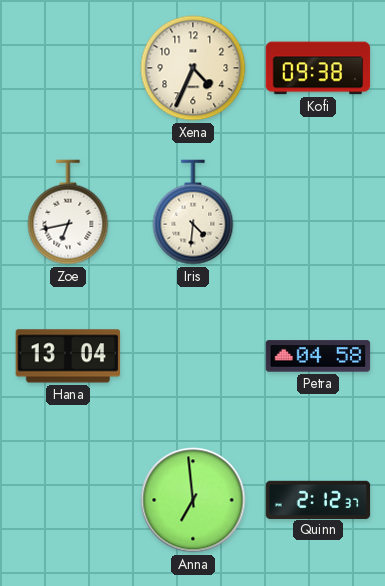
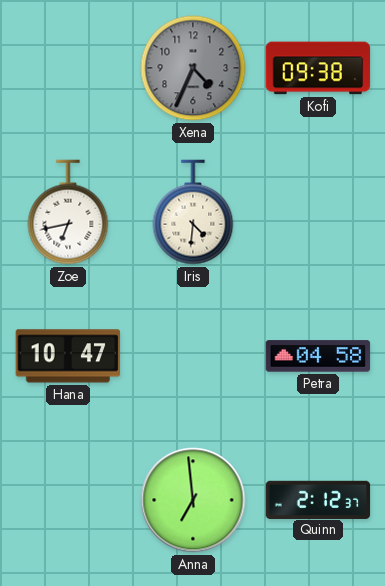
Xena dial: cream -> grey
Hana: 13:04 -> 10:47
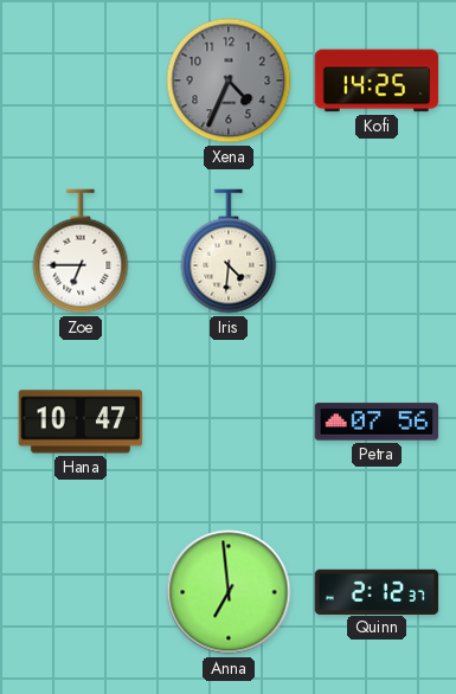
Kofi: 09:38 -> 14:25
Zoe: 6:43 -> 6:45
Petra: 04:58 -> 07:56
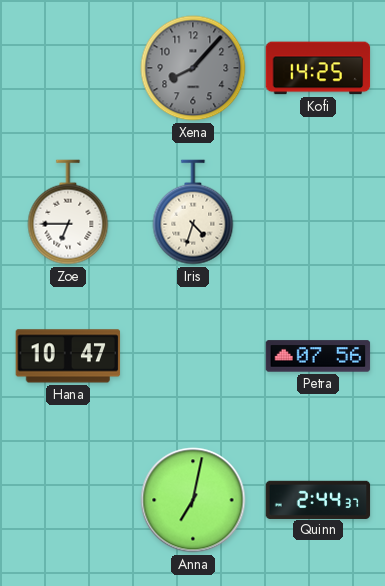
Xena: 4:34 -> 8:07
Iris: 4:31 -> 4:33
Anna: 6:59 -> 7:02
Quinn: 2:12 -> 2:44
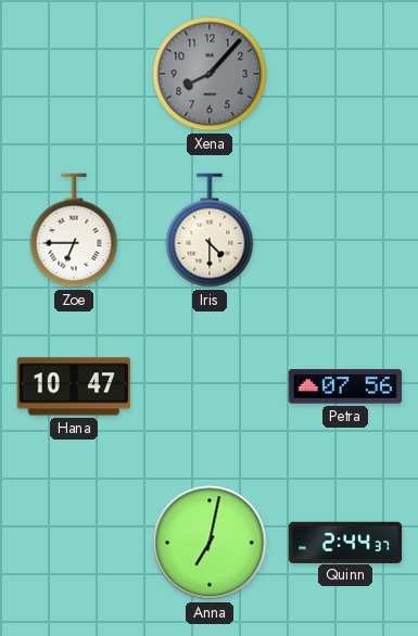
Kofi: 14:25 -> none
Iris: 4:33 -> 4:30
